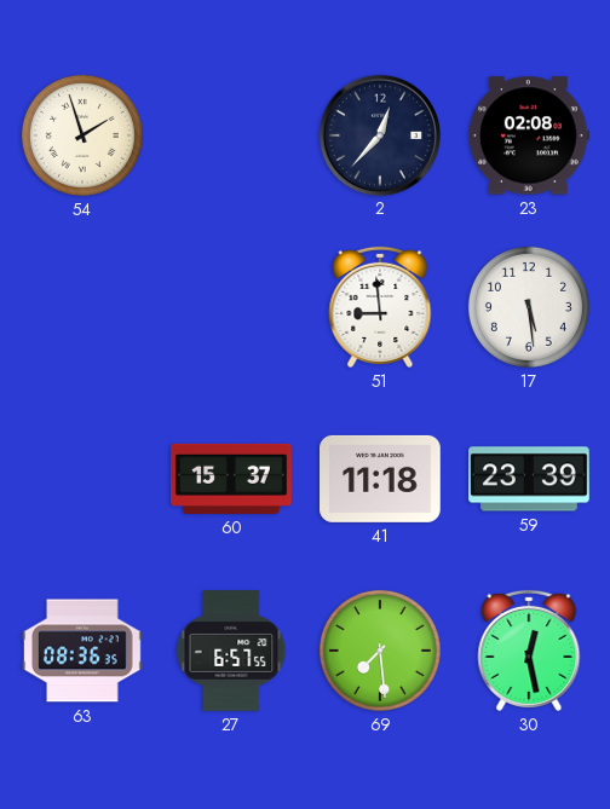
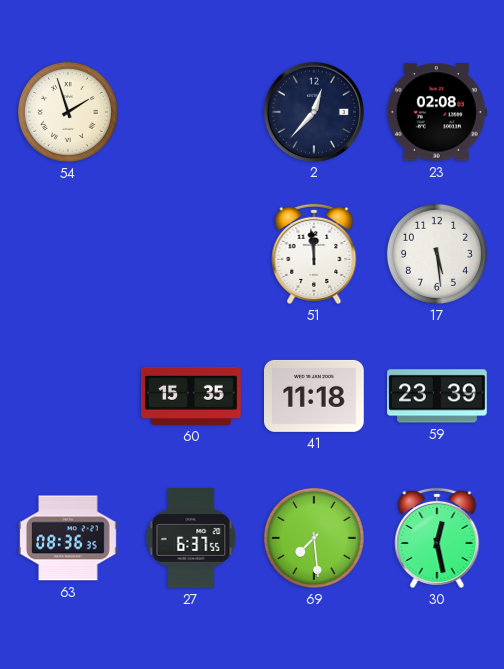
51: 8:59 -> 11:59
60: 15:37 -> 15:35
27: 6:57 -> 6:37
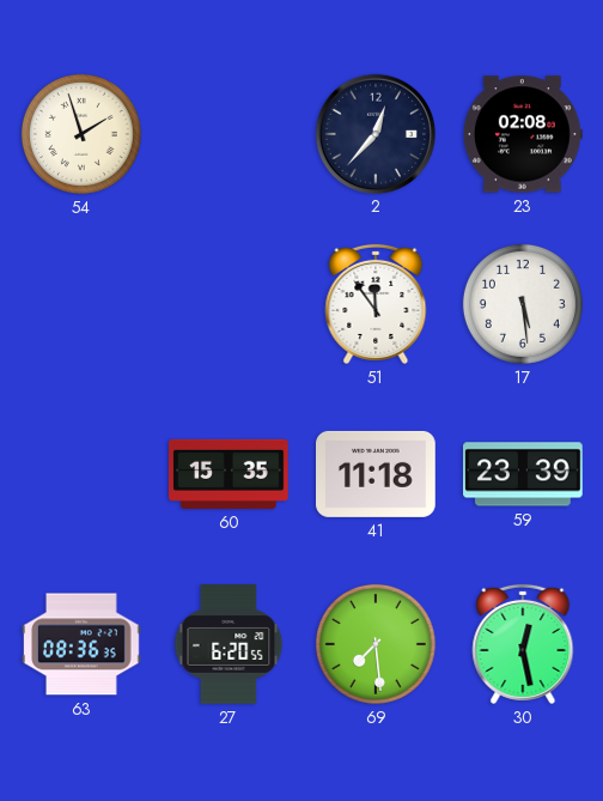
51: 11:59 -> 11:54
27: 6:37 -> 6:20
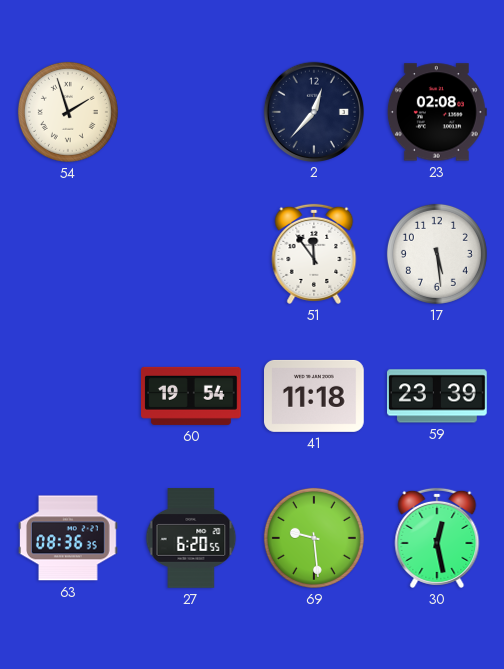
60: 15:35 -> 19:54
69: 7:29 -> 9:29
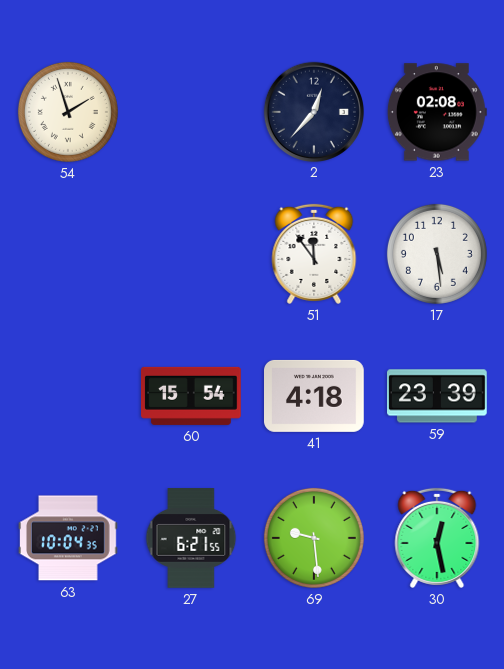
60: 19:54 -> 15:54
41: 11:18 -> 4:18
63: 08:36 -> 10:04
27: 6:20 -> 6:21
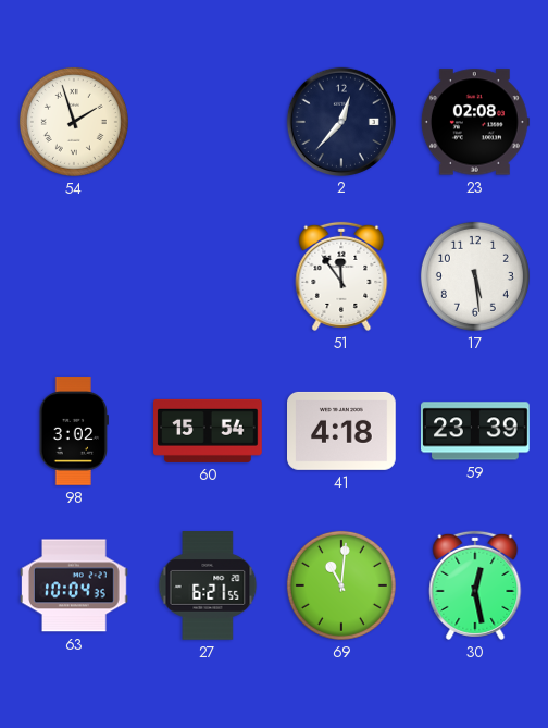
98: none -> 3:02
69: 9:29 -> 11:01
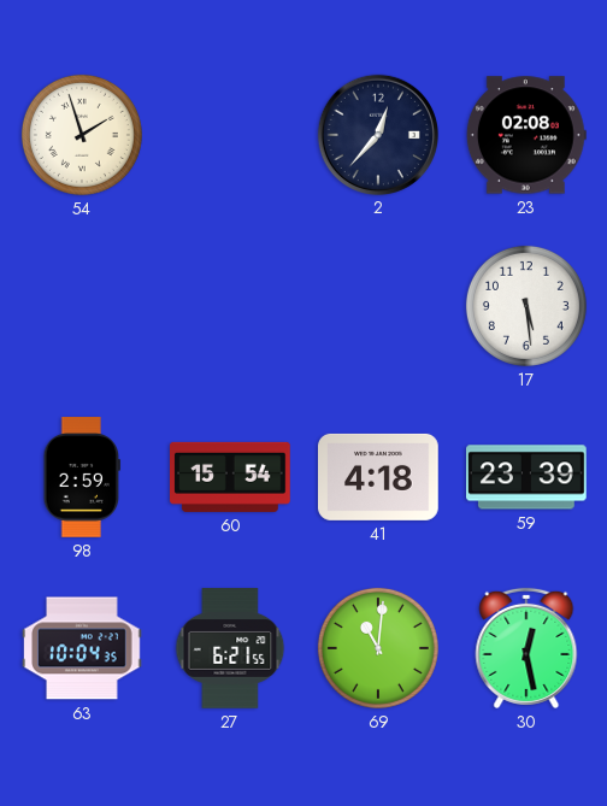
51: 11:54 -> none
98: 3:02 -> 2:59
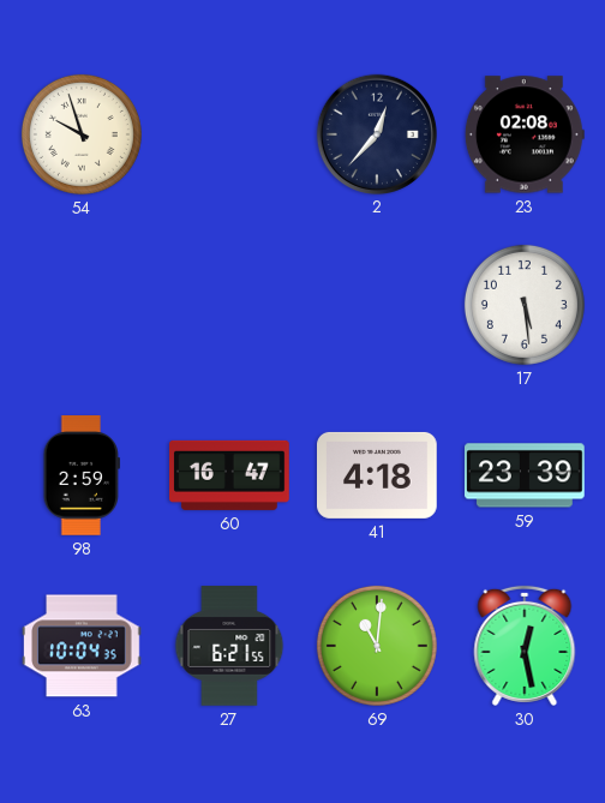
54: 1:57 -> 9:57
60: 15:54 -> 16:47
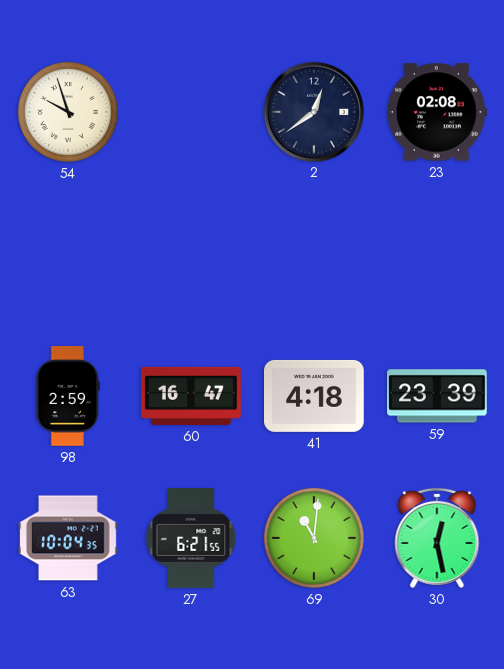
2: 12:37 -> 12:39
17: 5:29 -> none
